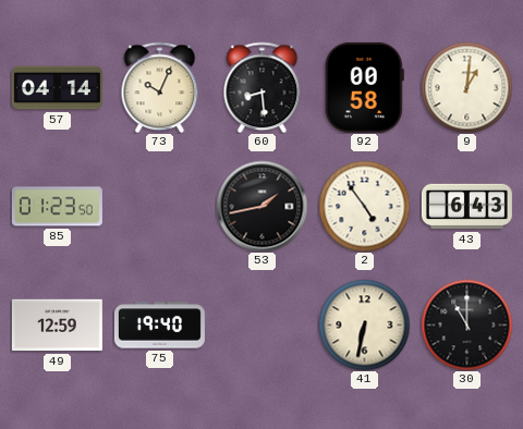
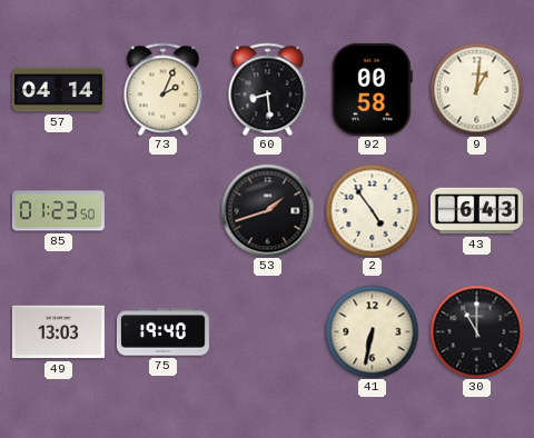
73: 10:04 -> 2:04
53: 1:43 -> 1:42
49: 12:59 -> 13:03
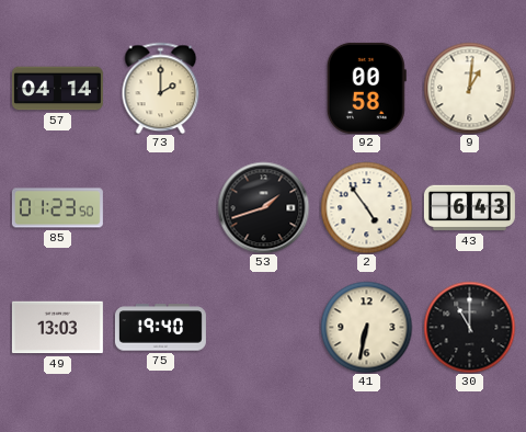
73: 2:04 -> 2:00
60: 8:29 -> none
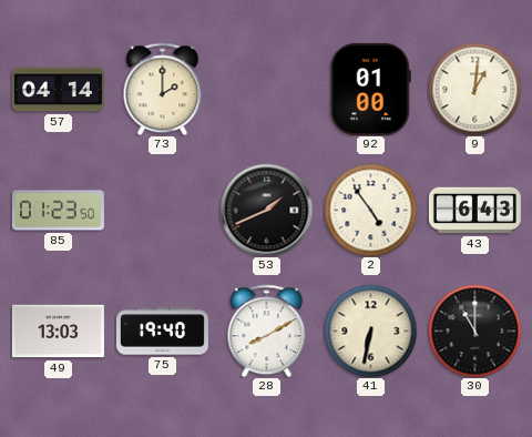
92: 00:58 -> 01:00
53: 1:42 -> 1:41
28: none -> 8:10
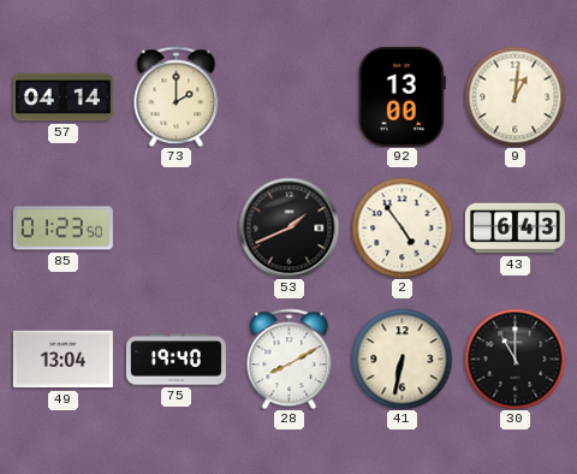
92: 01:00 -> 13:00
49: 13:03 -> 13:04
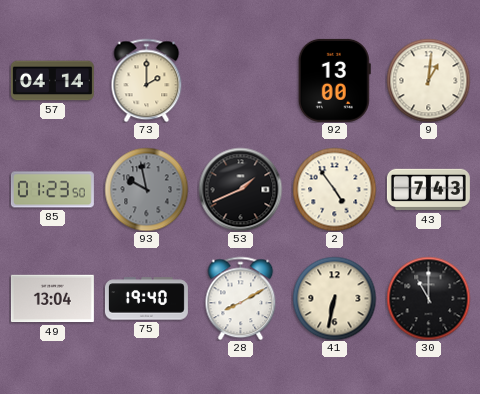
93: none -> 9:58
43: 6:43 -> 7:43
